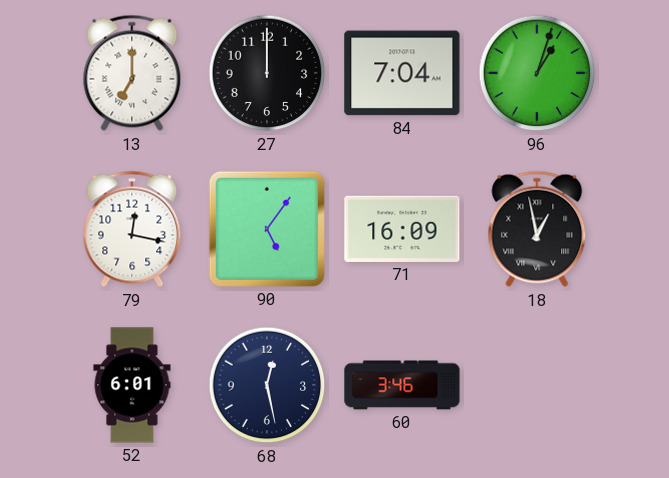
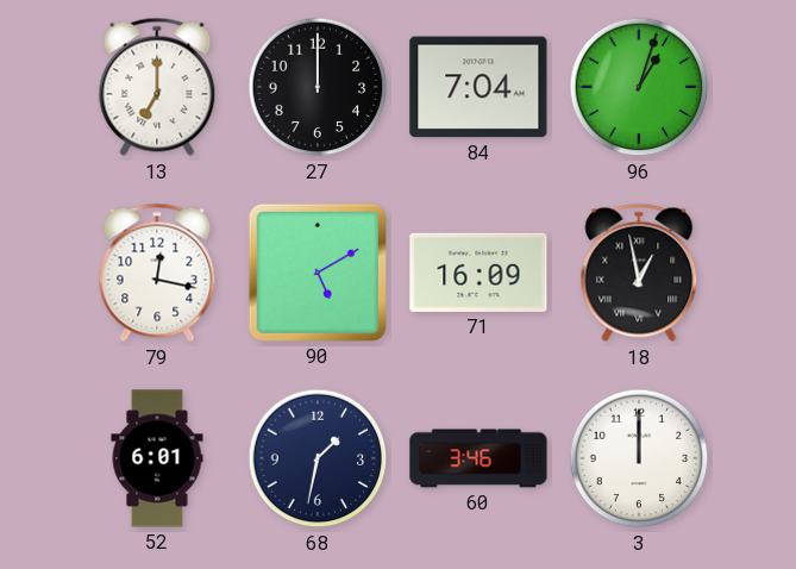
90: 5:06 -> 5:10
68: 12:28 -> 1:32
3: none -> 12:00
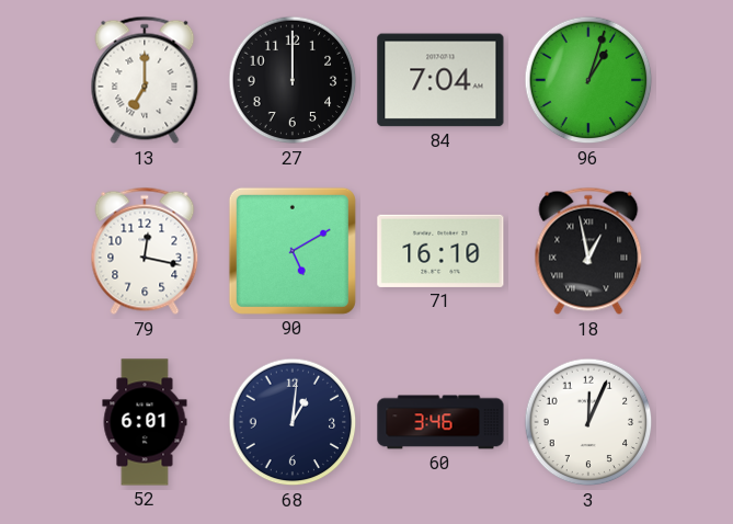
71: 16:09 -> 16:10
68: 1:32 -> 1:01
3: 12:00 -> 12:04
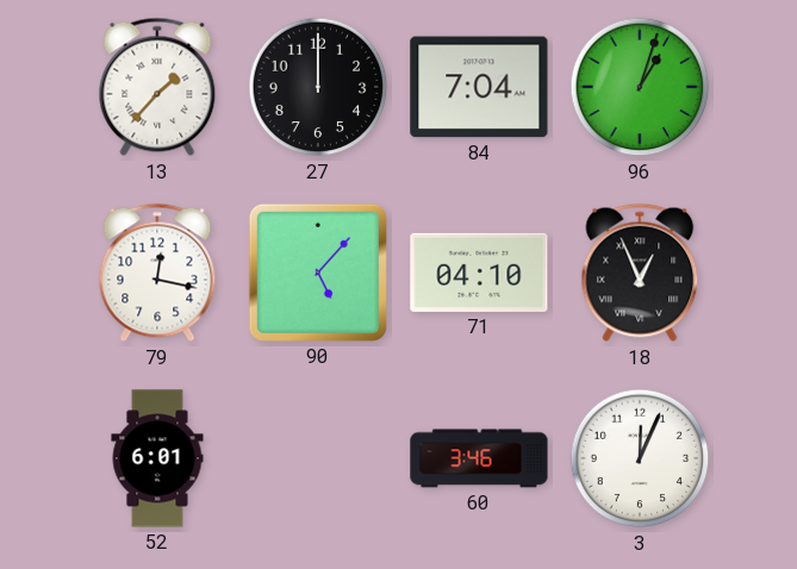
13: 7:00 -> 1:37
90: 5:10 -> 5:07
71: 16:10 -> 04:10
18: 12:58 -> 12:56
68: 1:01 -> none
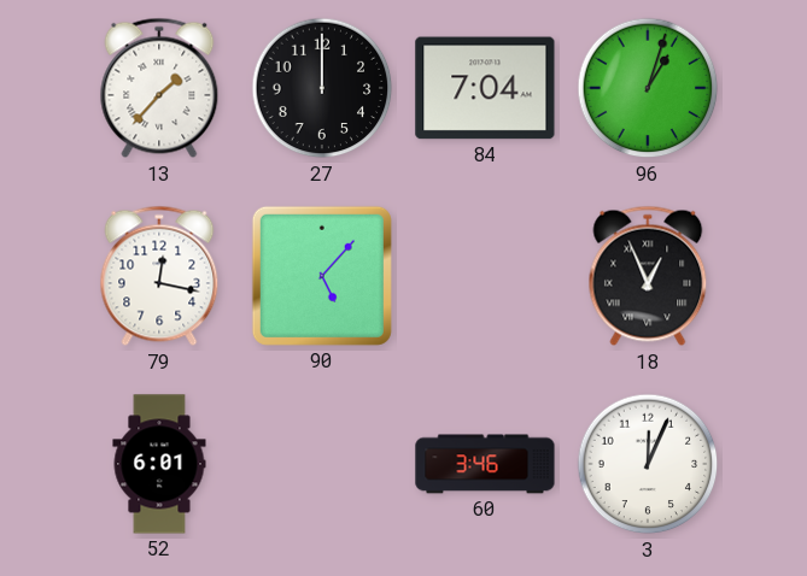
71: 04:10 -> none
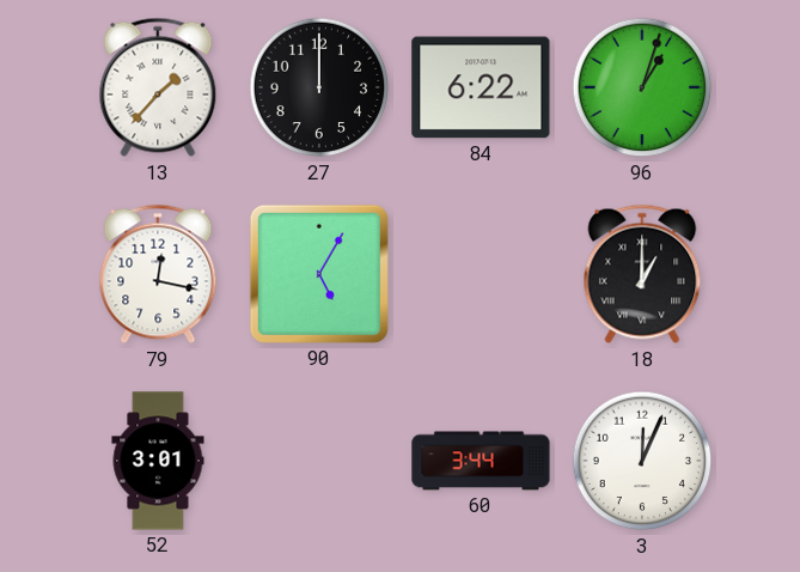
84: 7:04 -> 6:22
90: 5:07 -> 5:05
18: 12:56 -> 1:00
52: 6:01 -> 3:01
60: 3:46 -> 3:44
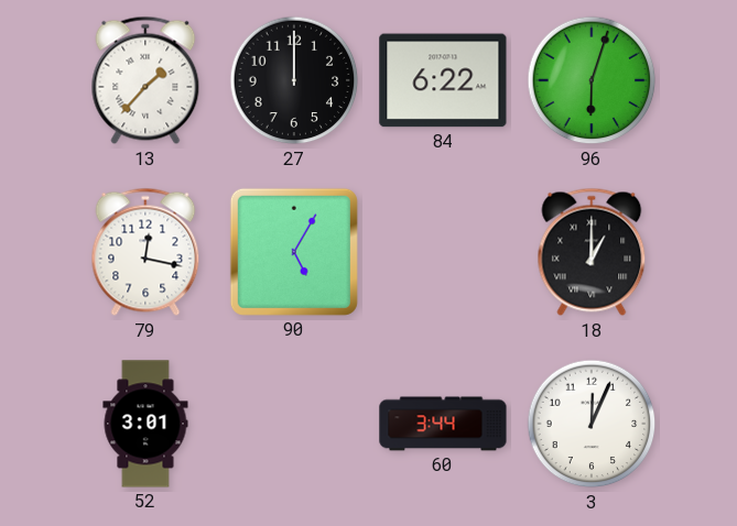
96: 1:03 -> 6:03
